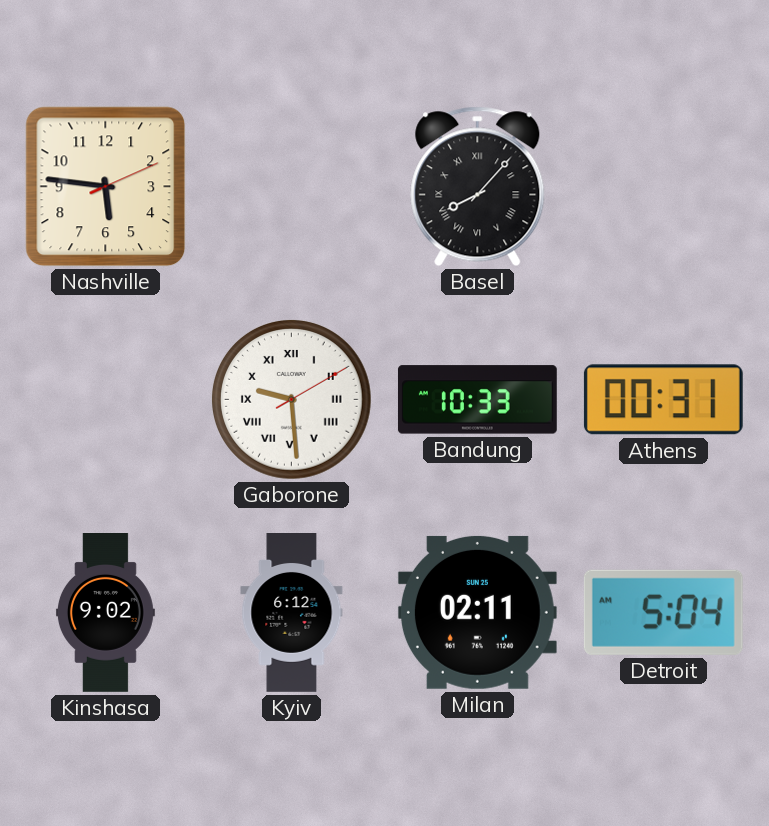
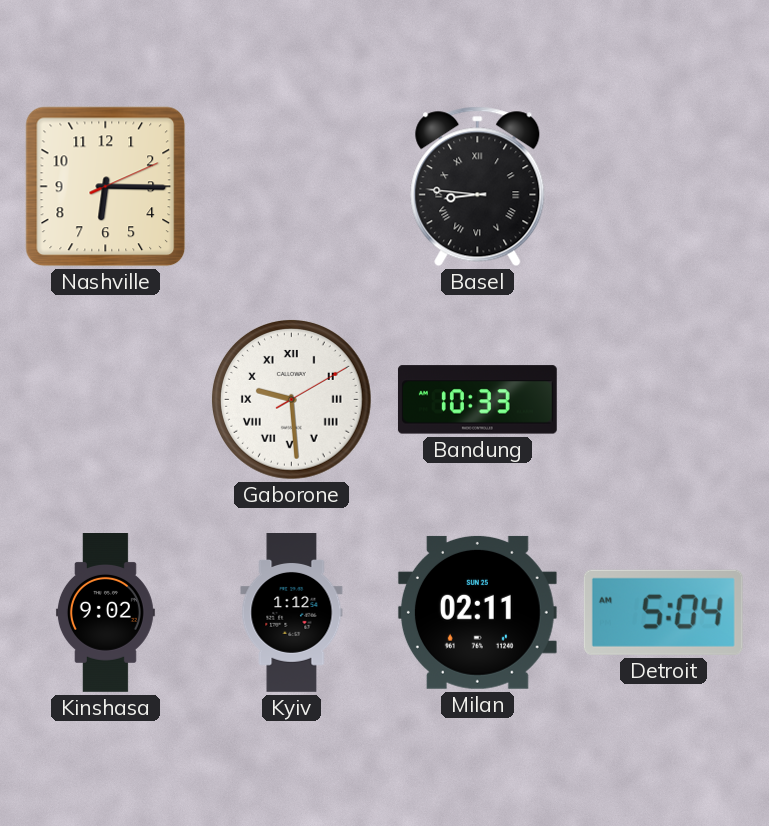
Nashville: 5:46 -> 6:15
Basel: 8:07 -> 8:46
Athens: 00:31 -> none
Kyiv: 6:12 -> 1:12
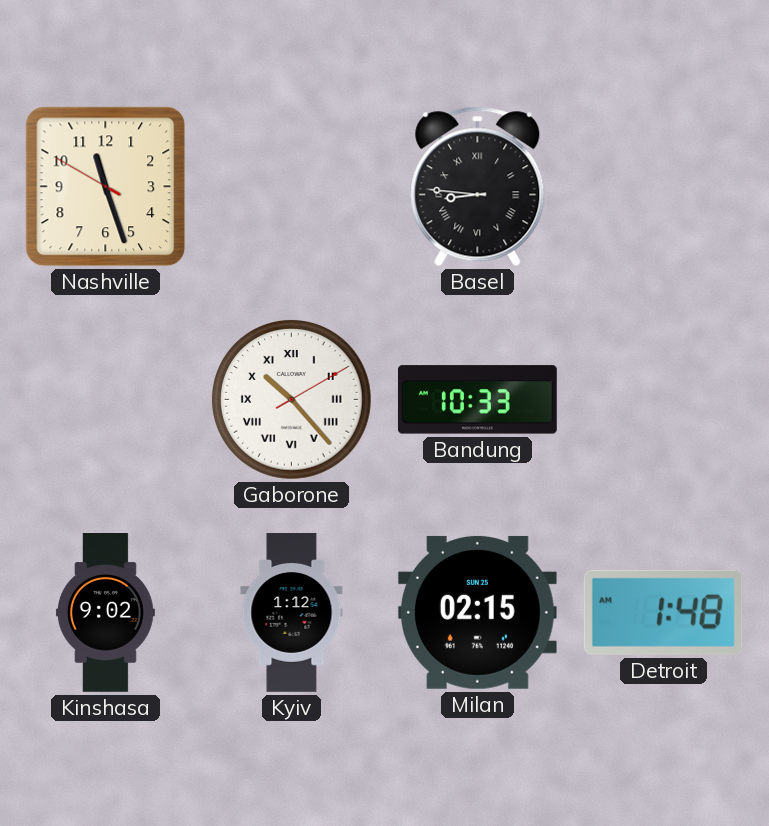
Nashville: 6:15 -> 11:26
Gaborone: 9:29 -> 10:23
Milan: 02:11 -> 02:15
Detroit: 5:04 -> 1:48
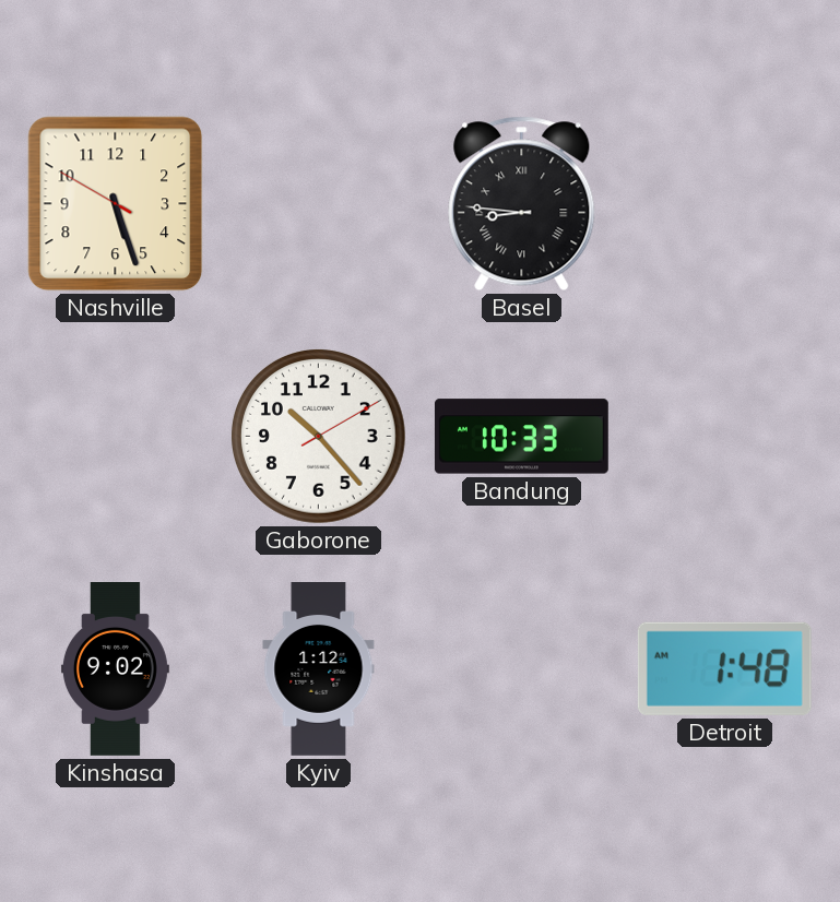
Nashville: 11:26 -> 5:26
Gaborone numerals: Roman -> Arabic
Milan: 02:15 -> none
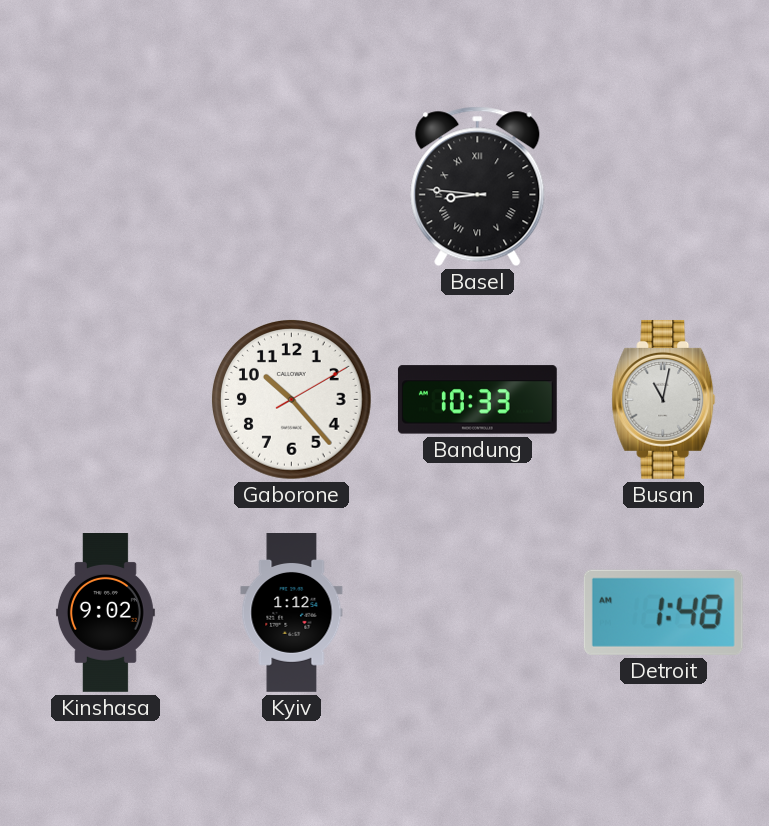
Nashville: 5:26 -> none
Busan: none -> 11:02
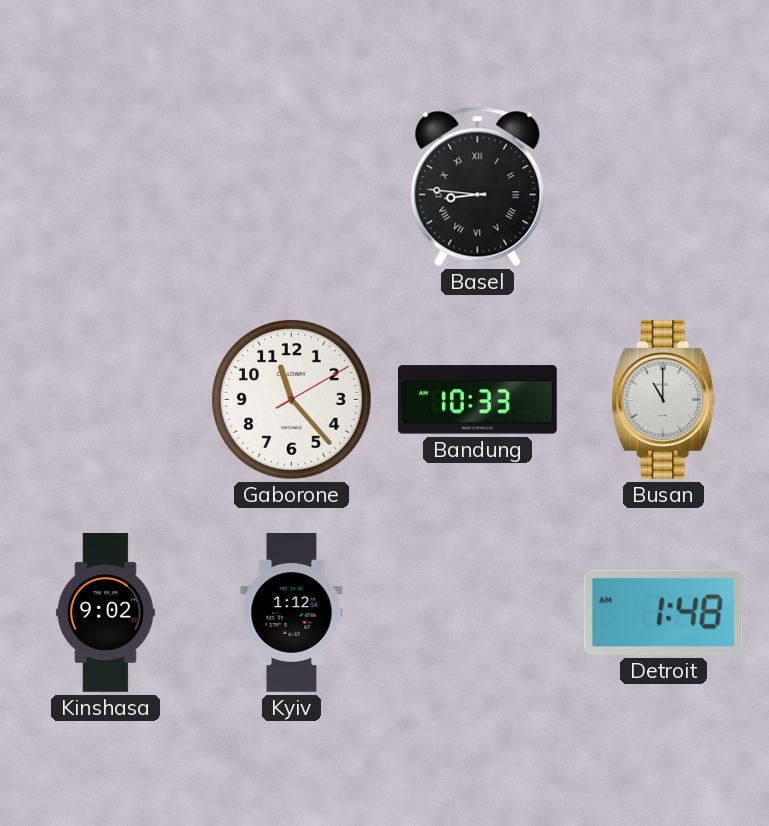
Gaborone: 10:23 -> 11:23
Busan: 11:02 -> 11:00
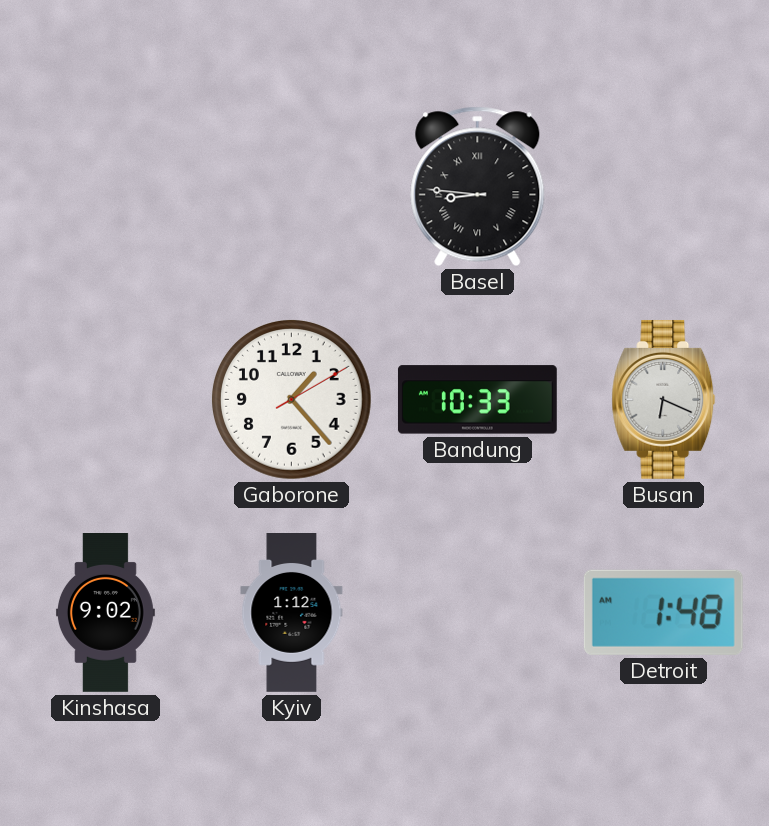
Gaborone: 11:23 -> 1:23
Busan: 11:00 -> 6:19
